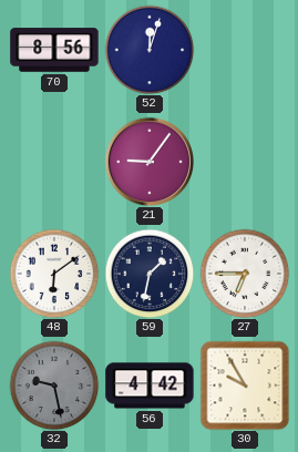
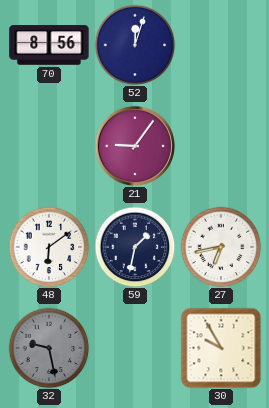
27: 6:45 -> 6:43
56: 4:42 -> none
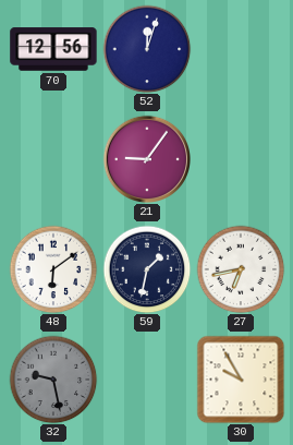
70: 8:56 -> 12:56
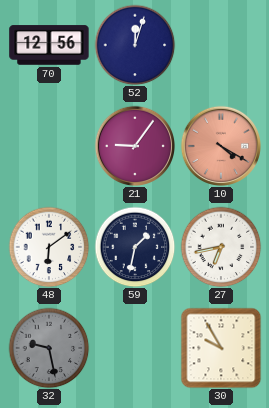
10: none -> 4:20
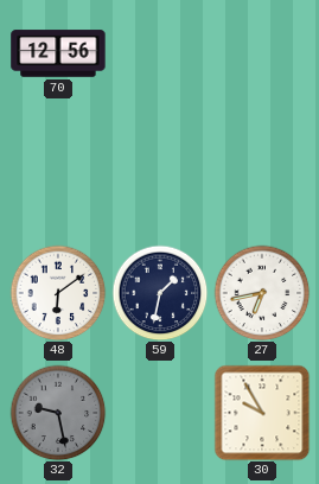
52: 12:03 -> none
21: 9:06 -> none
10: 4:20 -> none
